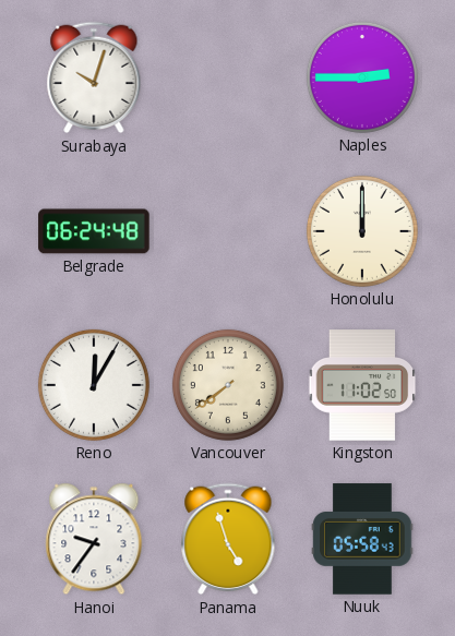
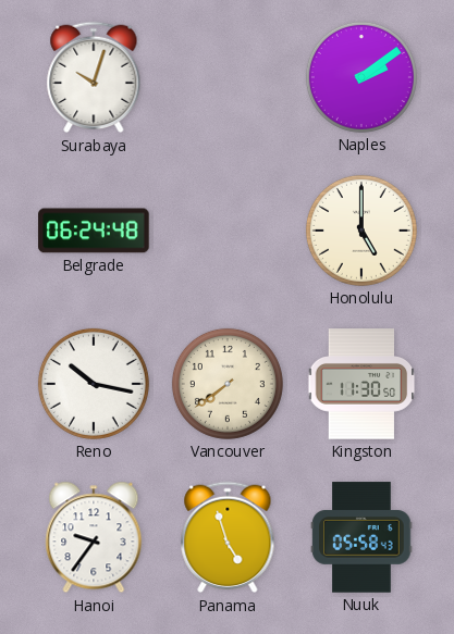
Naples: 2:45 -> 2:09
Honolulu: 12:00 -> 5:00
Reno: 12:05 -> 10:17
Kingston: 11:02 -> 11:30
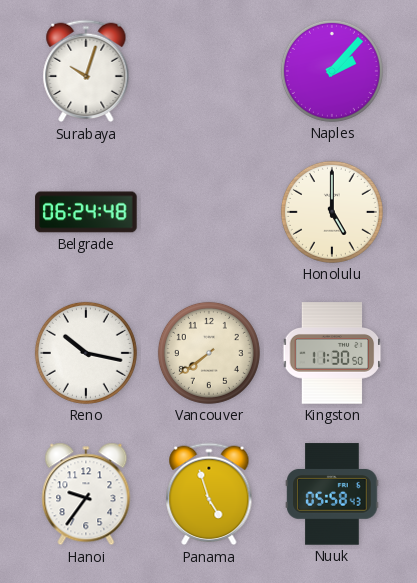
Naples: 2:09 -> 2:07
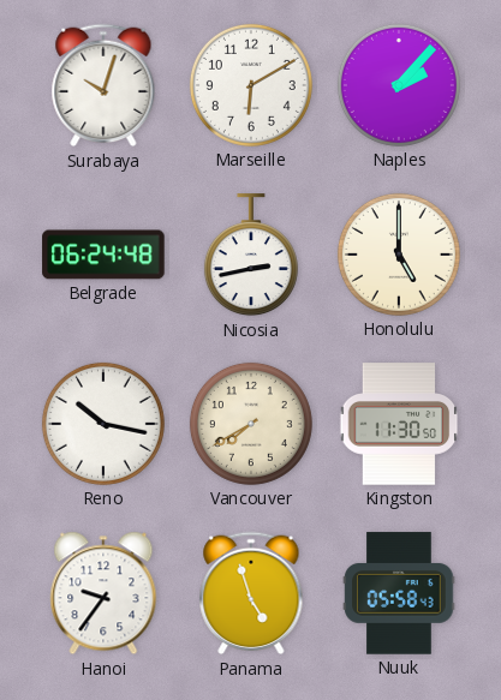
Marseille: none -> 6:10
Nicosia: none -> 2:43
Vancouver: 7:39 -> 7:40
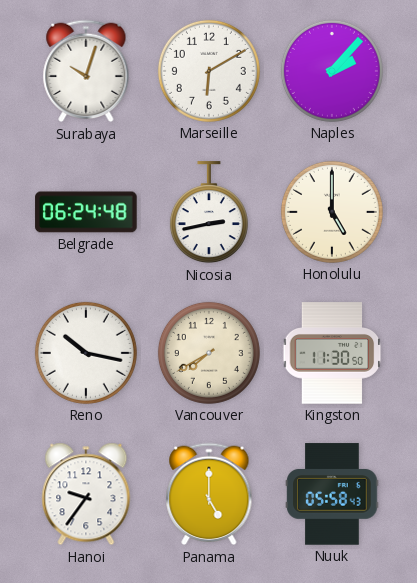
Panama: 4:57 -> 5:00
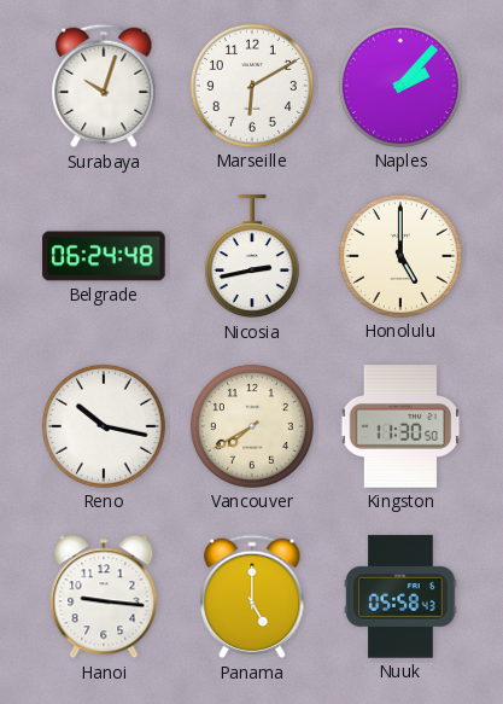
Hanoi: 9:36 -> 9:16
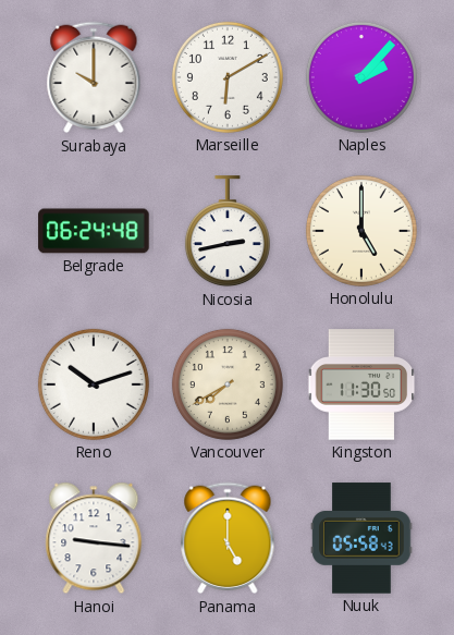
Surabaya: 10:03 -> 10:00
Reno: 10:17 -> 10:12
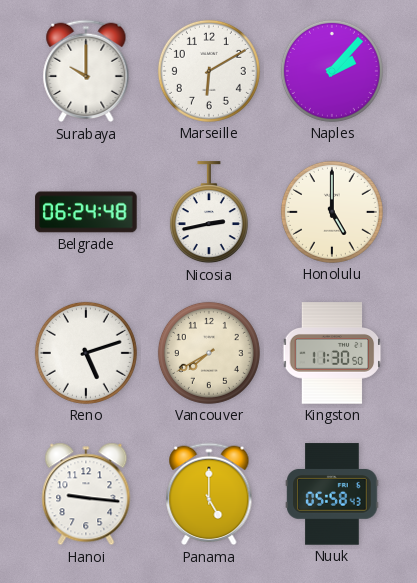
Reno: 10:12 -> 5:12
